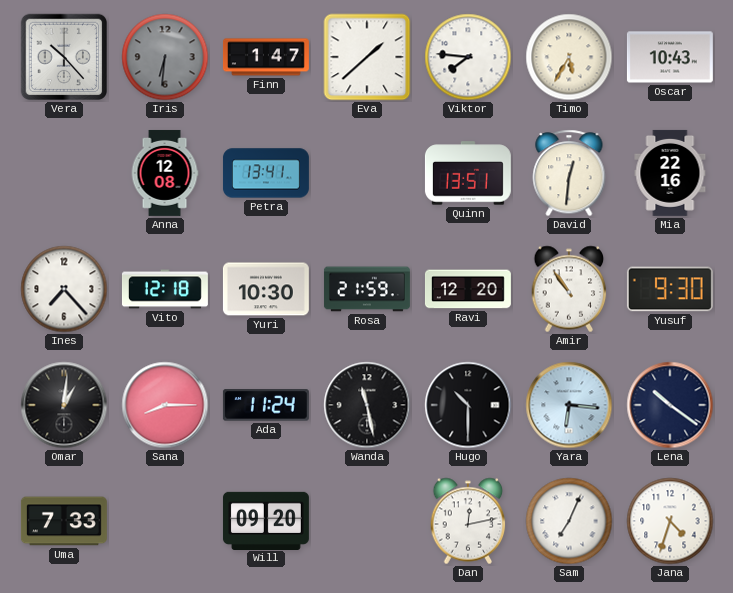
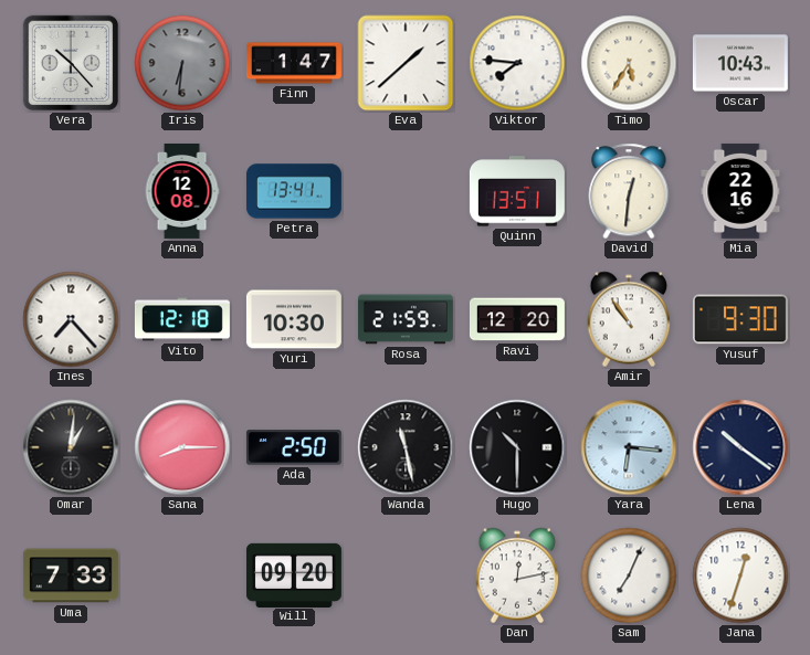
Ada: 11:24 -> 2:50
Jana: 4:33 -> 12:33
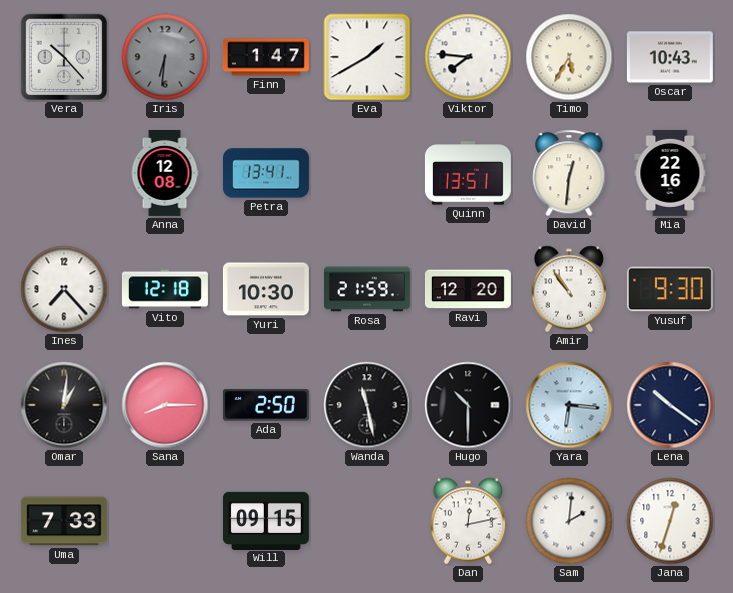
Eva: 1:38 -> 1:40
Will: 09:20 -> 09:15
Sam: 7:04 -> 2:01
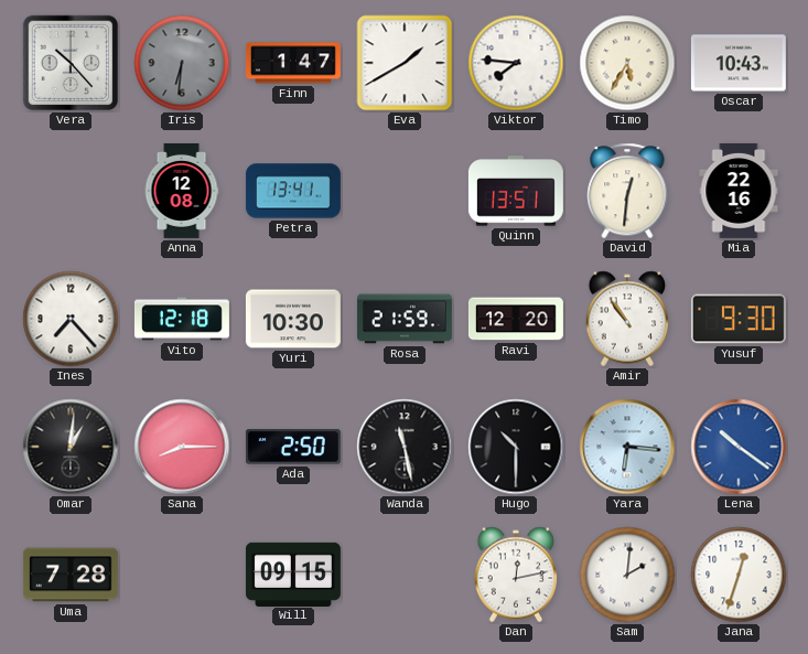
Lena dial: navy -> blue
Uma: 7:33 -> 7:28
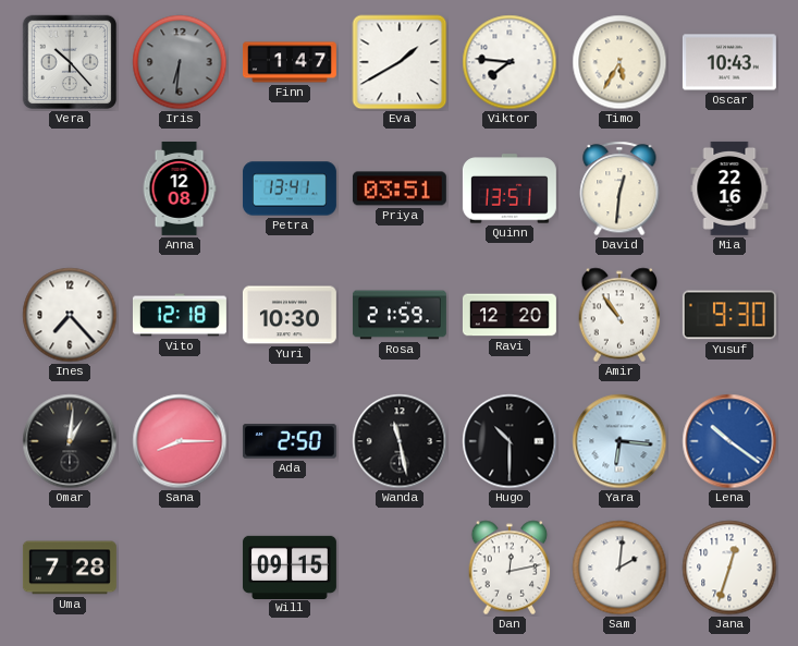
Priya: none -> 03:51
